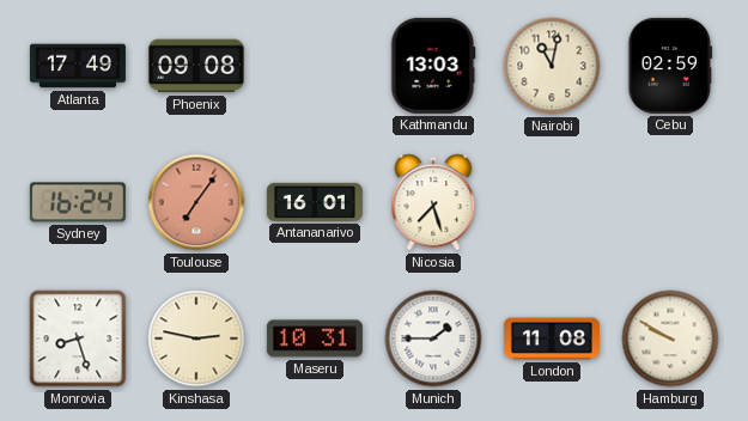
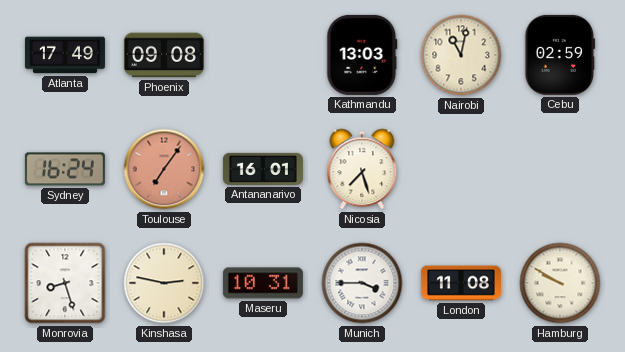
Munich: 1:45 -> 3:45
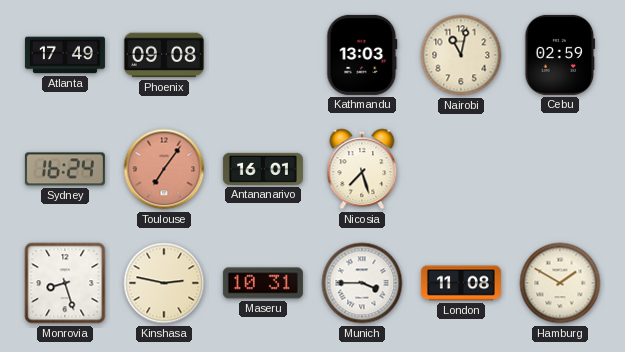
Hamburg: 9:50 -> 1:50
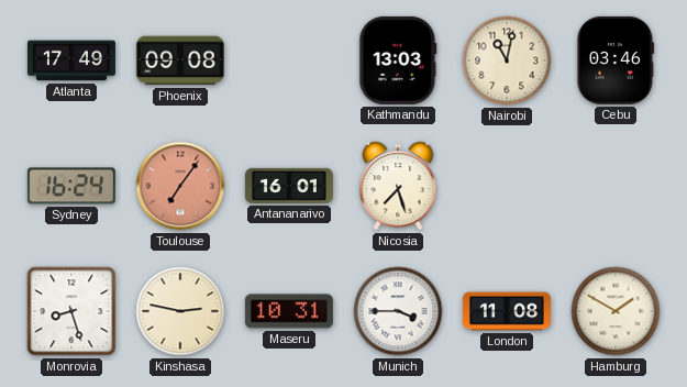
Cebu: 02:59 -> 03:46
